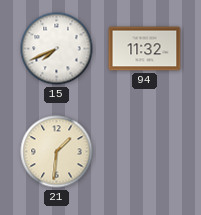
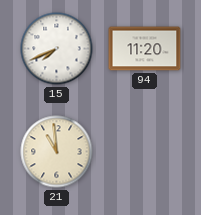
94: 11:32 -> 11:20
21: 1:31 -> 10:59
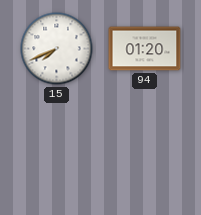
94: 11:20 -> 01:20
21: 10:59 -> none
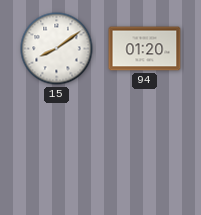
15: 7:41 -> 8:09
